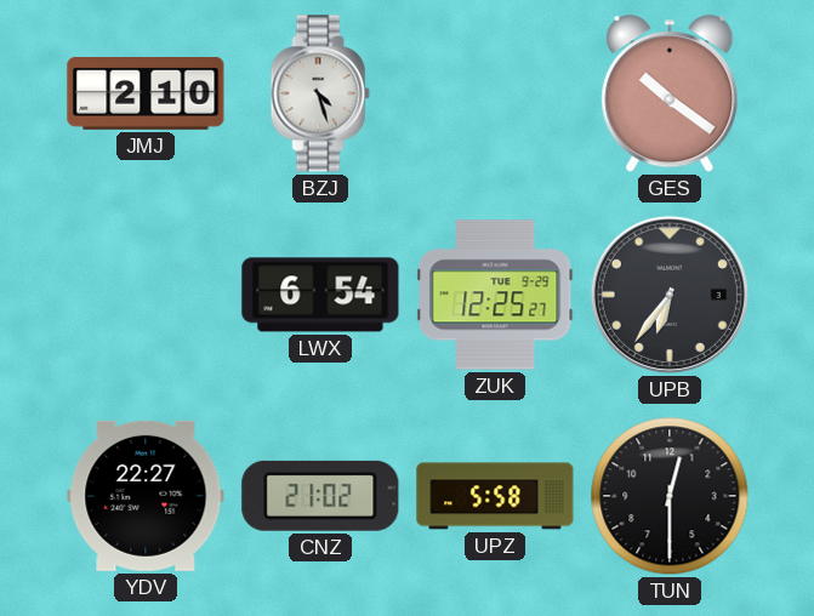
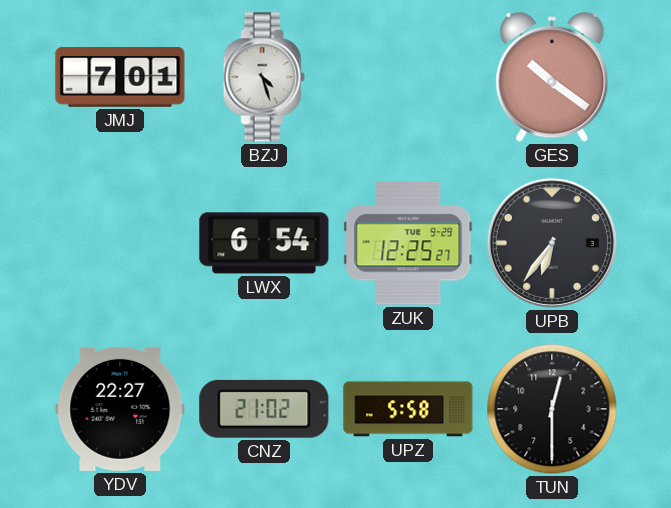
JMJ: 2:10 -> 7:01
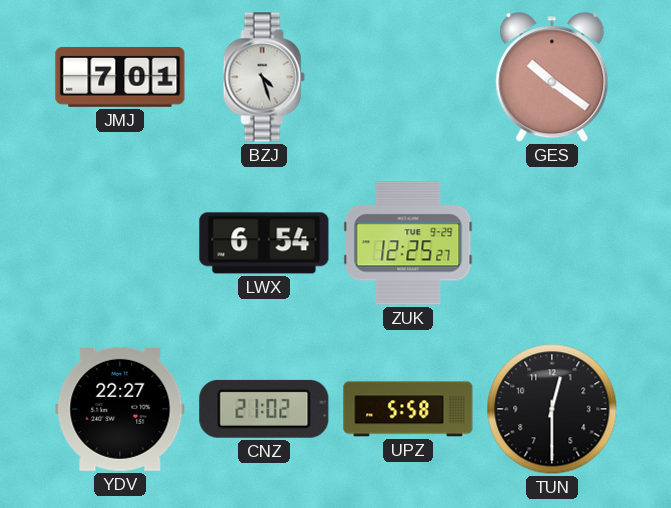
UPB: 6:36 -> none
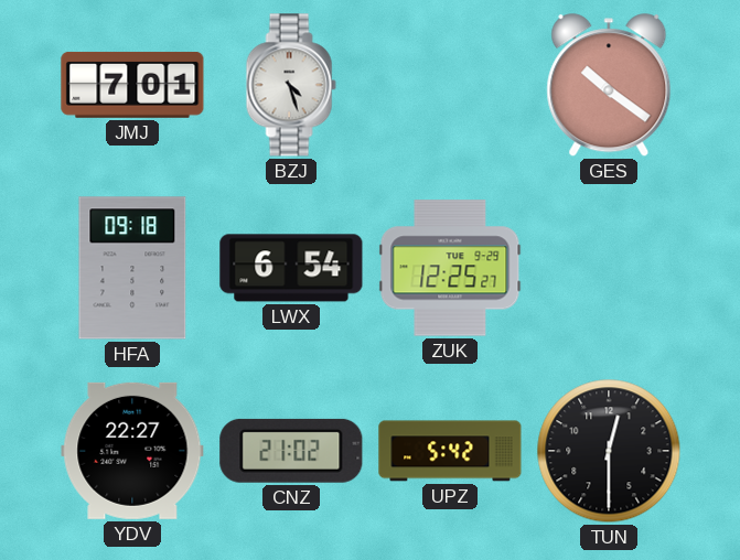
HFA: none -> 09:18
UPZ: 5:58 -> 5:42
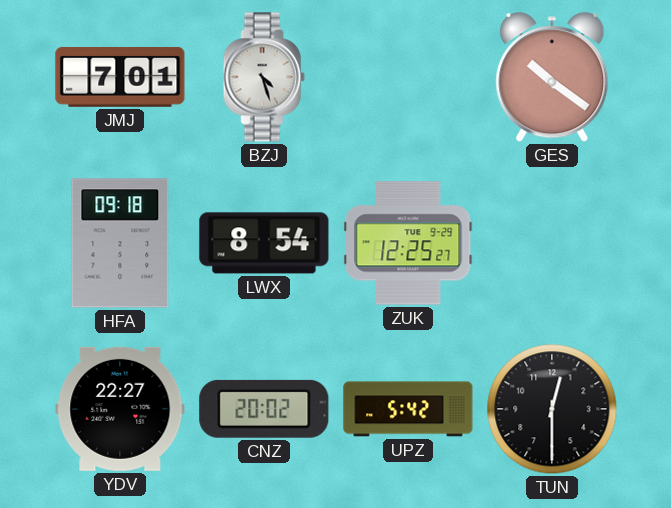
LWX: 6:54 -> 8:54
CNZ: 21:02 -> 20:02
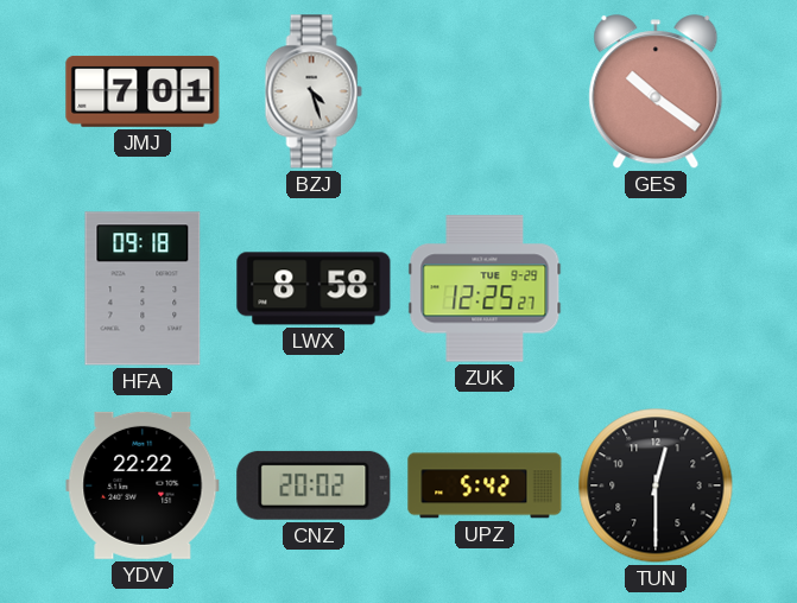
LWX: 8:54 -> 8:58
YDV: 22:27 -> 22:22
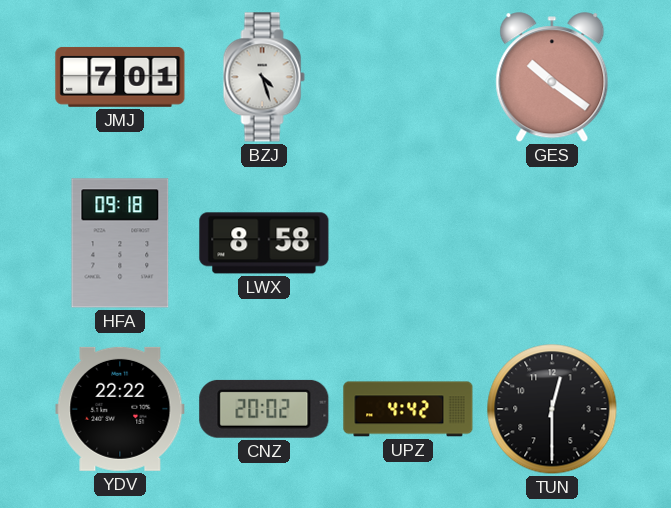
ZUK: 12:25 -> none
UPZ: 5:42 -> 4:42
